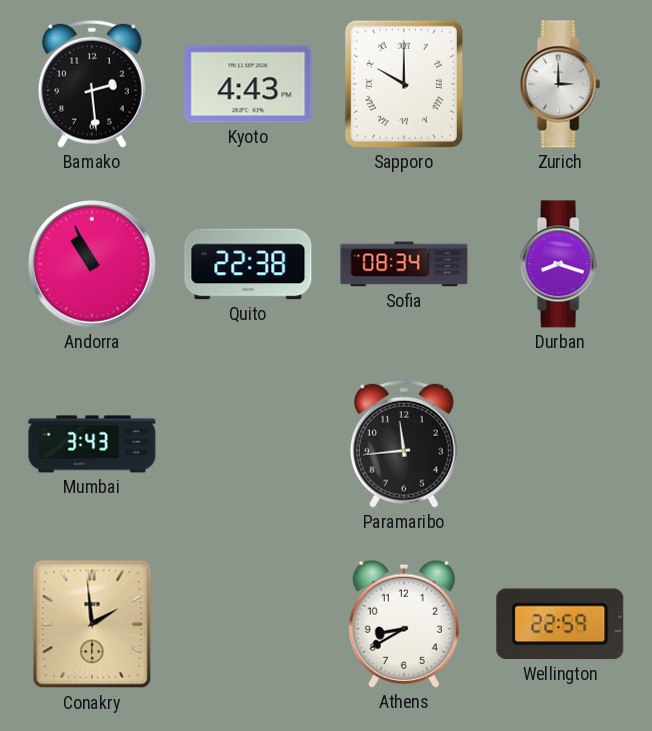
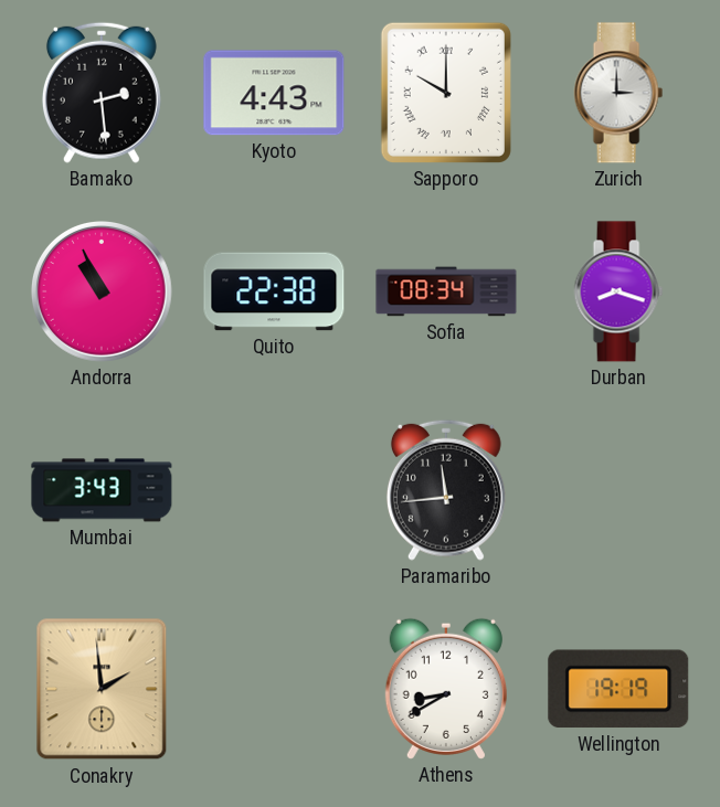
Wellington: 22:59 -> 19:19
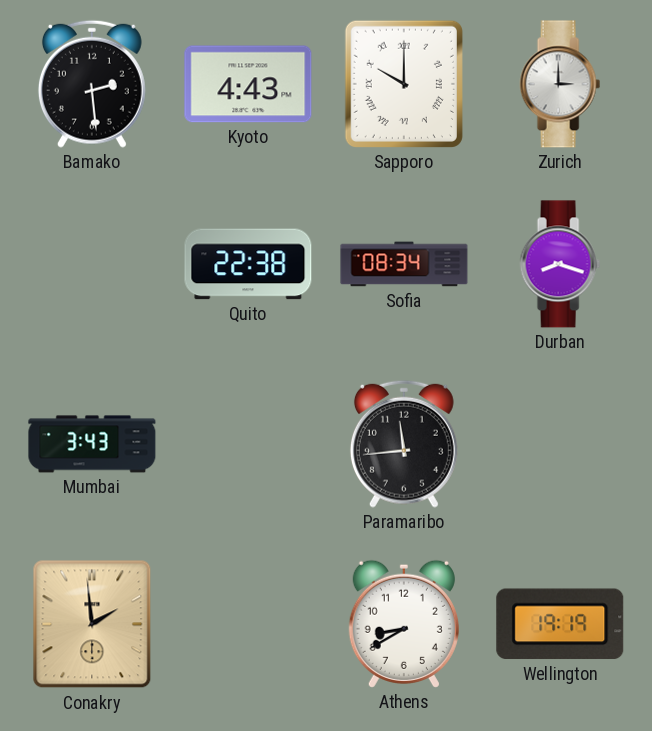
Andorra: 10:56 -> none
